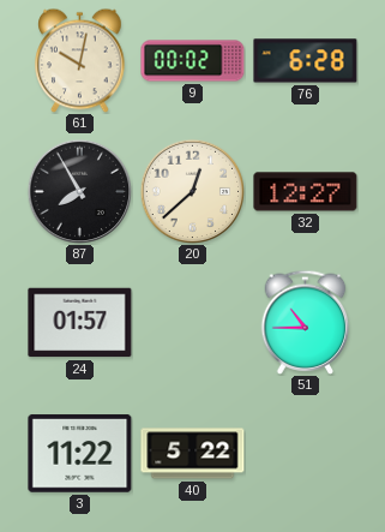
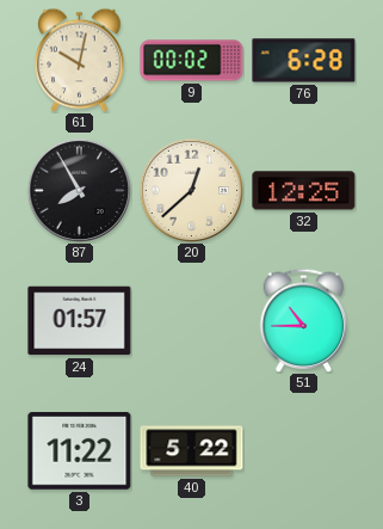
32: 12:27 -> 12:25
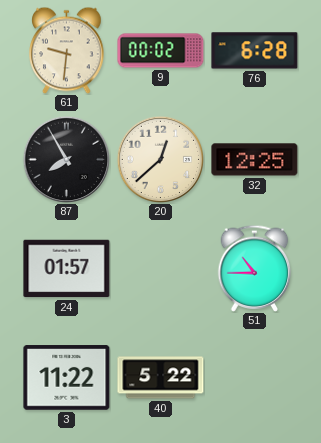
61: 10:02 -> 9:31
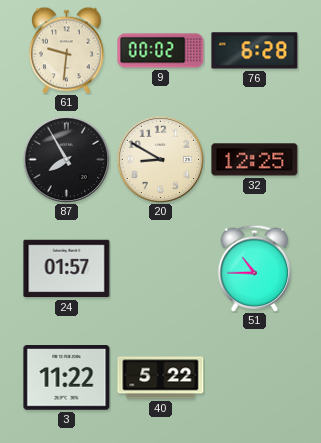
20: 12:38 -> 8:50
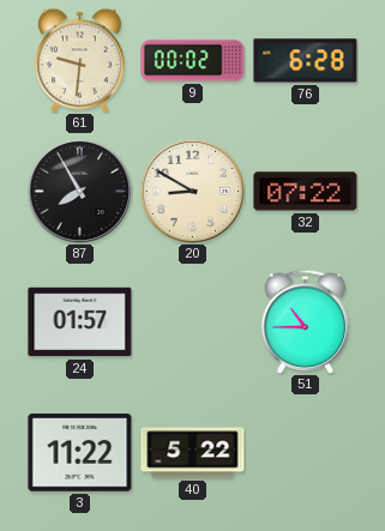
32: 12:25 -> 07:22
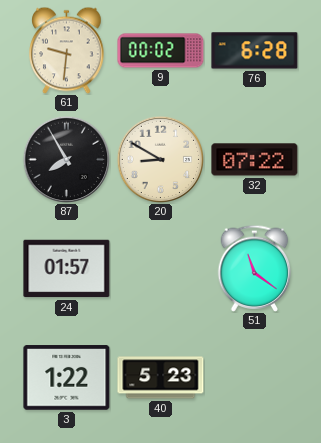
51: 10:45 -> 11:21
3: 11:22 -> 1:22
40: 5:22 -> 5:23
